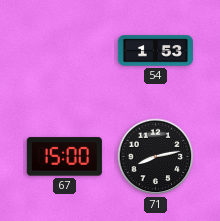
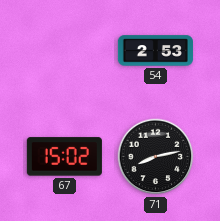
54: 1:53 -> 2:53
67: 15:00 -> 15:02
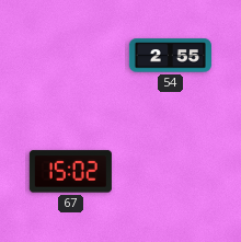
54: 2:53 -> 2:55
71: 8:13 -> none
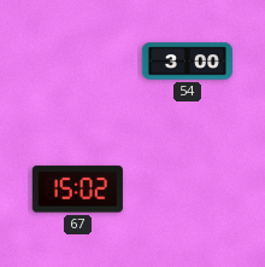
54: 2:55 -> 3:00
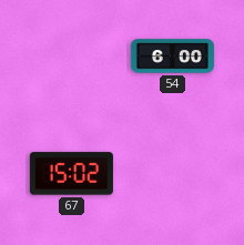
54: 3:00 -> 6:00
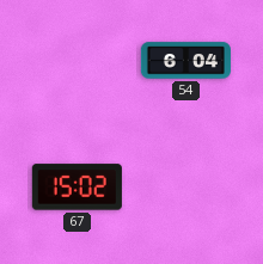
54: 6:00 -> 6:04
